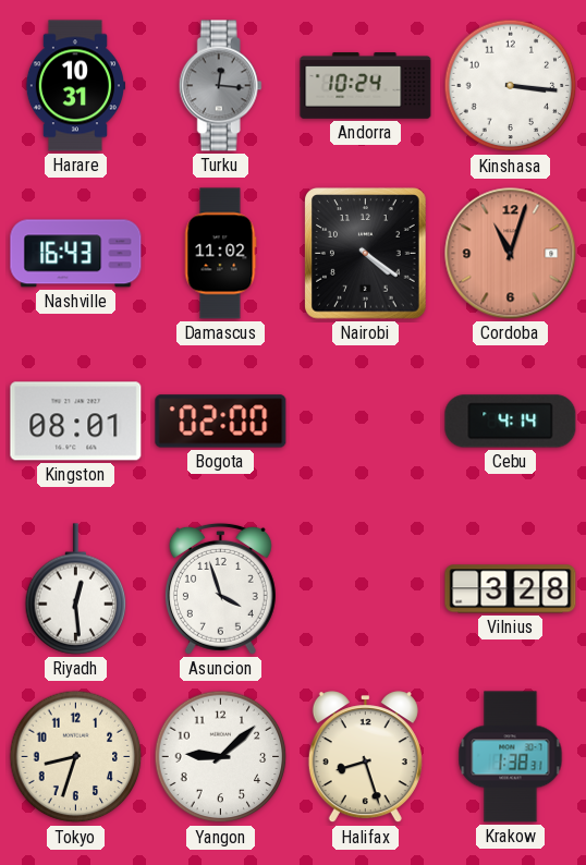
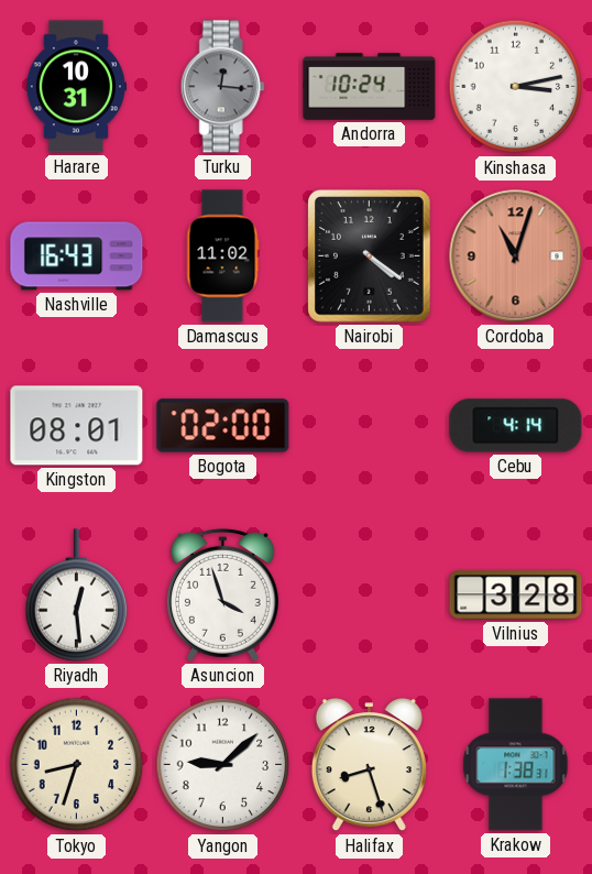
Kinshasa: 3:16 -> 3:13
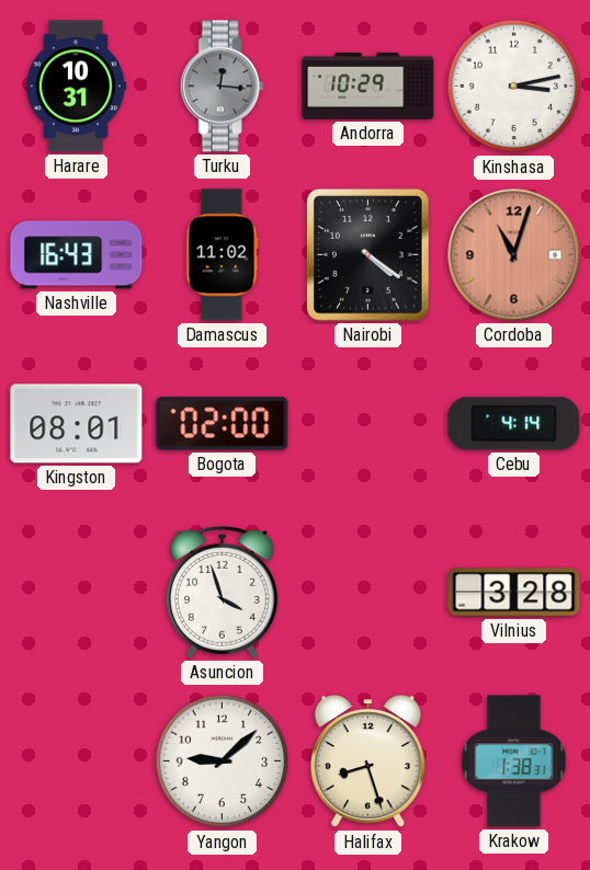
Andorra: 10:24 -> 10:29
Riyadh: 12:29 -> none
Tokyo: 8:33 -> none
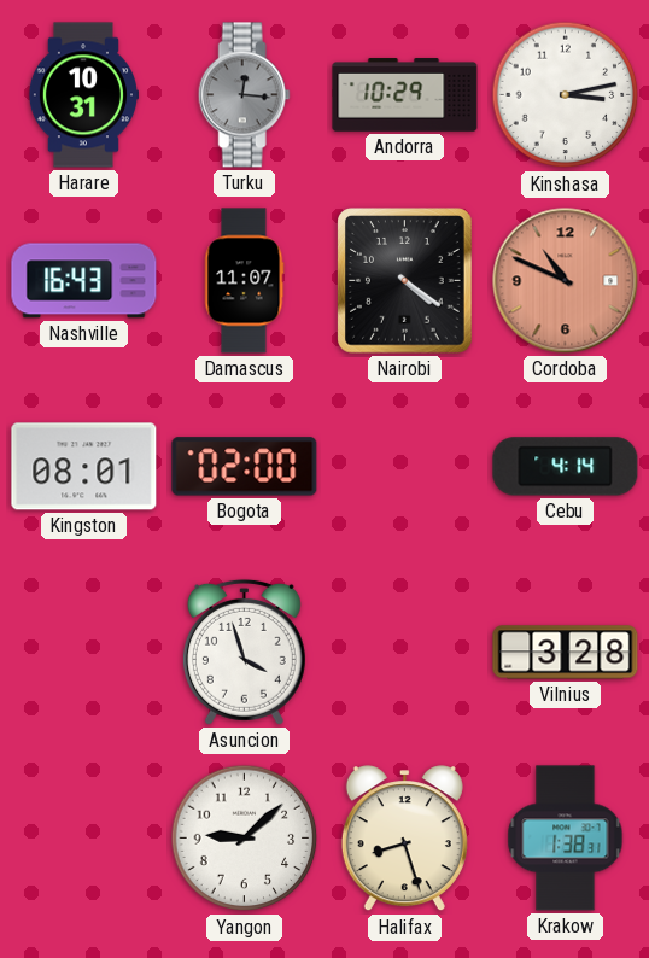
Damascus: 11:02 -> 11:07
Cordoba: 11:03 -> 10:49
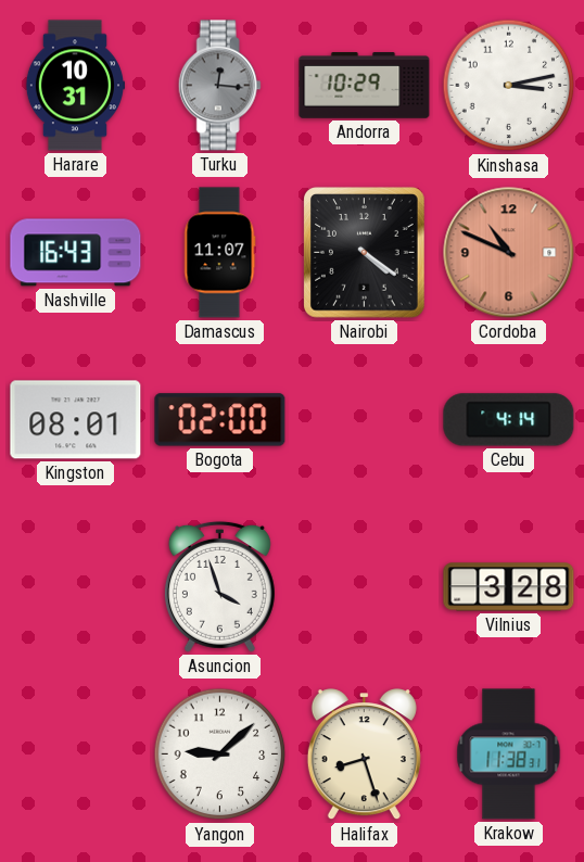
Krakow: 1:38 -> 11:38
